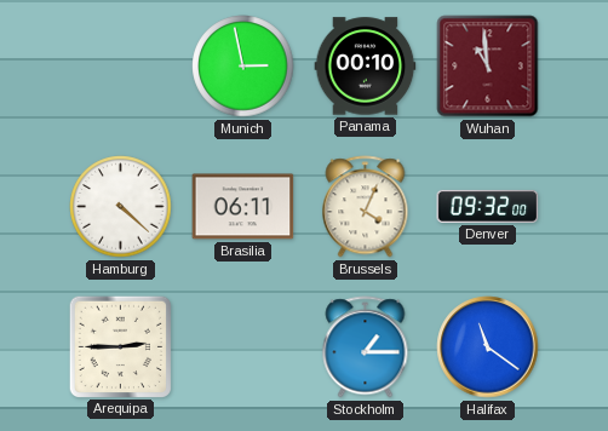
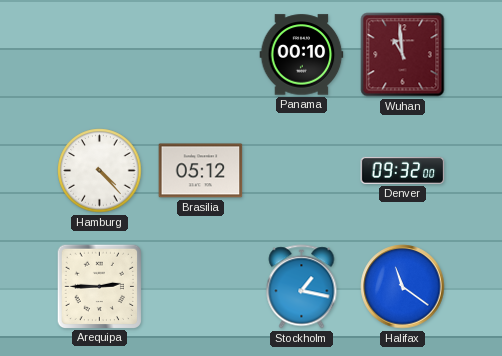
Munich: 2:58 -> none
Hamburg: 4:22 -> 4:23
Brasilia: 06:11 -> 05:12
Brussels: 4:04 -> none
Stockholm: 1:15 -> 1:17
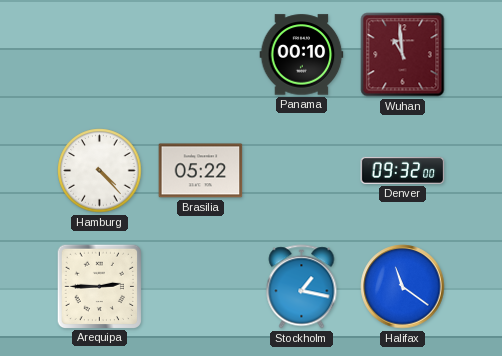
Brasilia: 05:12 -> 05:22
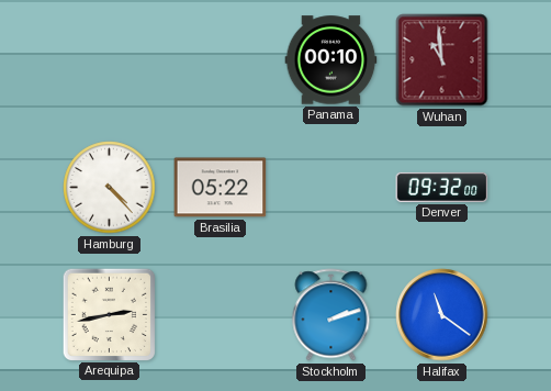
Arequipa: 2:45 -> 2:43
Stockholm: 1:17 -> 2:12
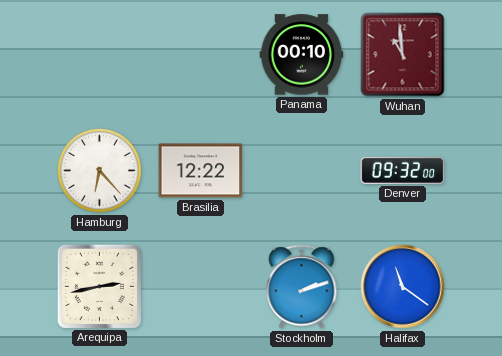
Hamburg: 4:23 -> 6:23
Brasilia: 05:22 -> 12:22
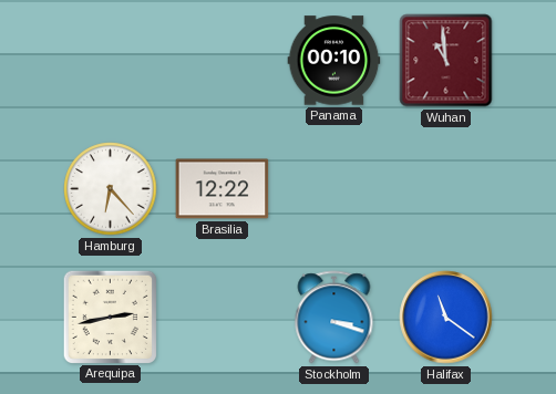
Denver: 09:32 -> none
Stockholm: 2:12 -> 3:18
